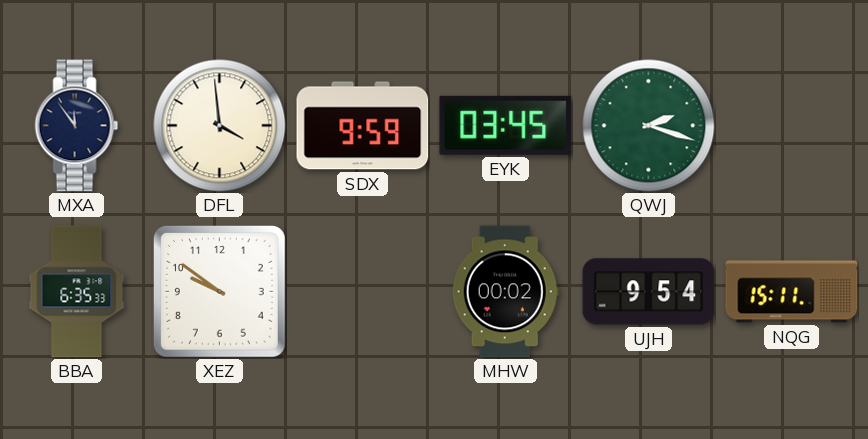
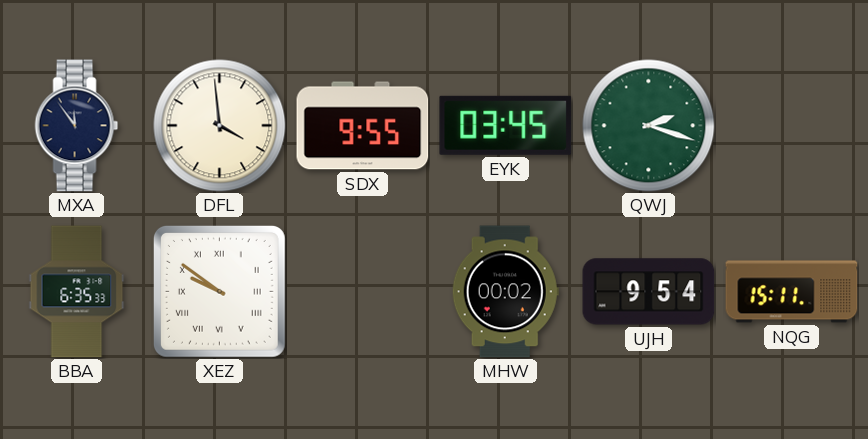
SDX: 9:59 -> 9:55
XEZ numerals: Arabic -> Roman
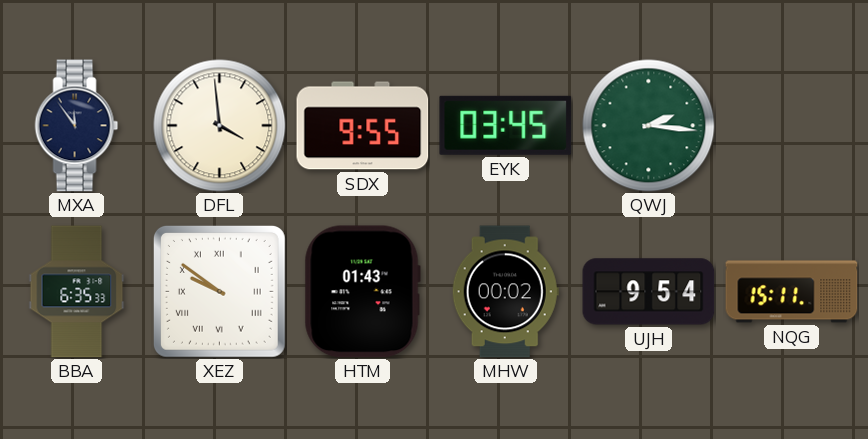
QWJ: 2:18 -> 2:16
HTM: none -> 01:43
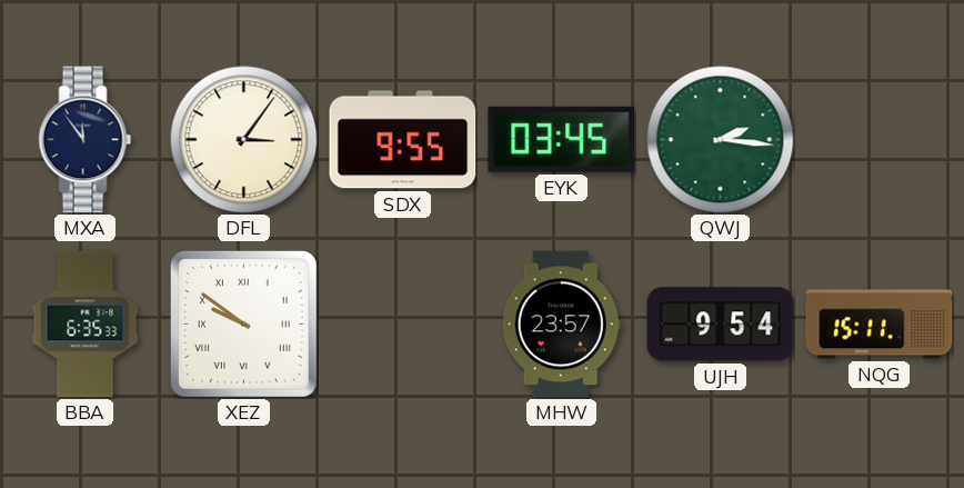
DFL: 3:59 -> 3:06
HTM: 01:43 -> none
MHW: 00:02 -> 23:57
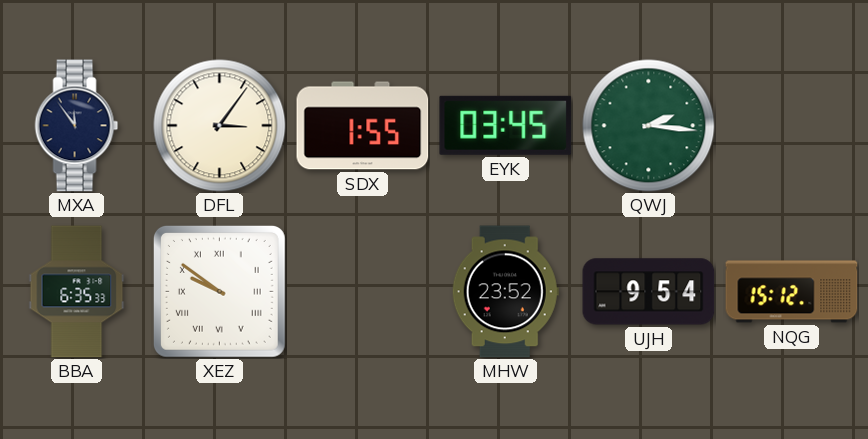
SDX: 9:55 -> 1:55
MHW: 23:57 -> 23:52
NQG: 15:11 -> 15:12
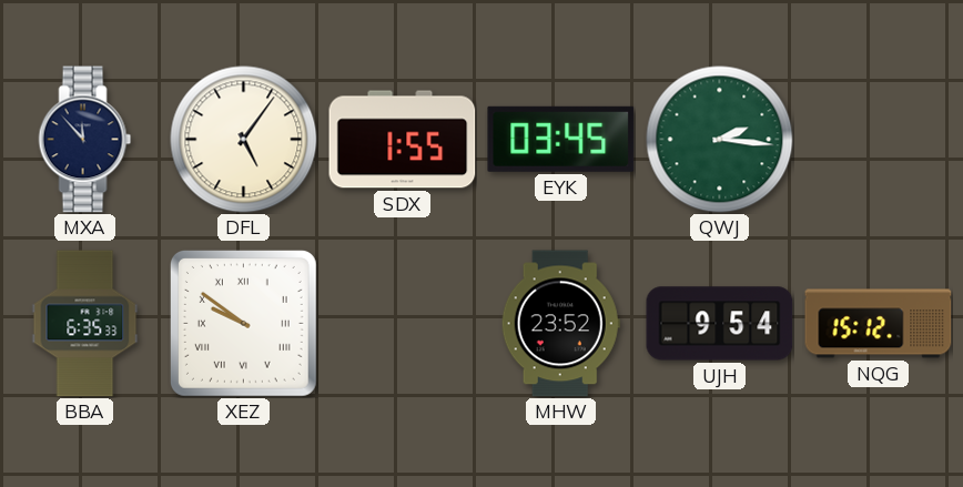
MXA: 11:54 -> 11:53
DFL: 3:06 -> 5:06
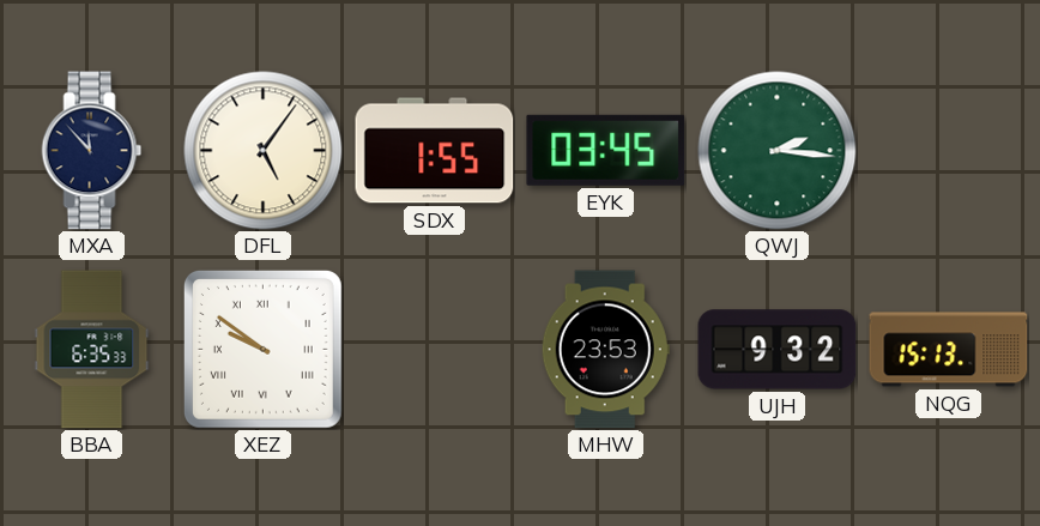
MHW: 23:52 -> 23:53
UJH: 9:54 -> 9:32
NQG: 15:12 -> 15:13
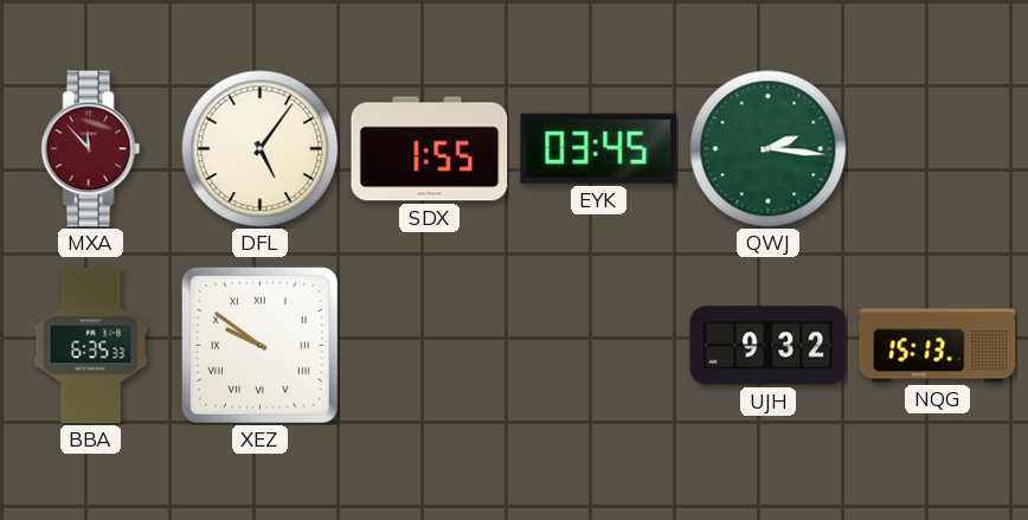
MXA dial: navy -> burgundy
MHW: 23:53 -> none
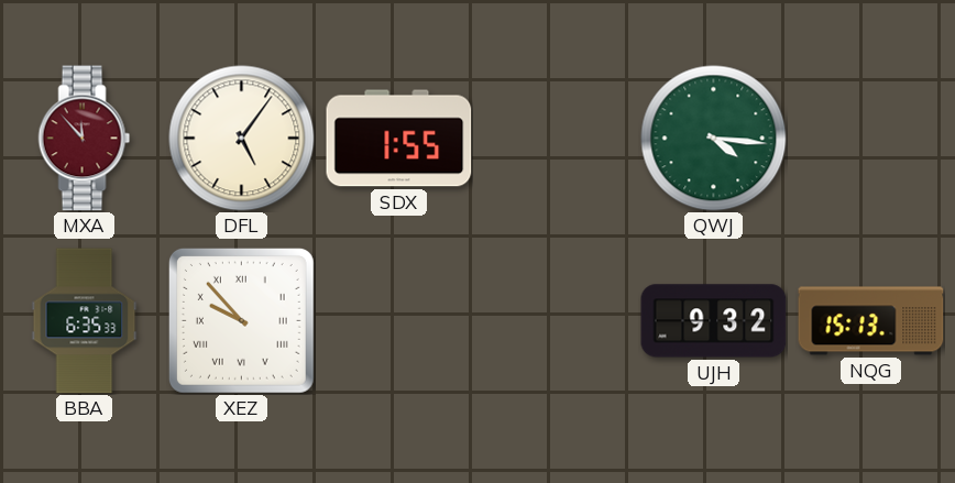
EYK: 03:45 -> none
QWJ: 2:16 -> 4:16
XEZ: 9:51 -> 9:53
